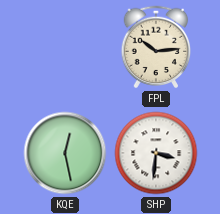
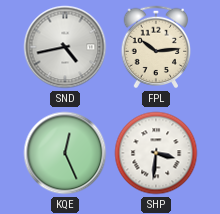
SND: none -> 4:43
KQE: 12:28 -> 12:26
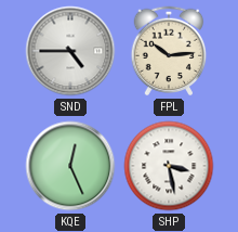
SND: 4:43 -> 4:45
SHP: 3:31 -> 3:28
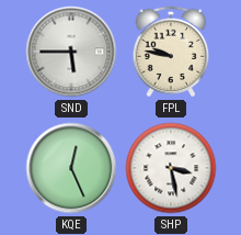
SND: 4:45 -> 5:45
FPL: 10:14 -> 9:47
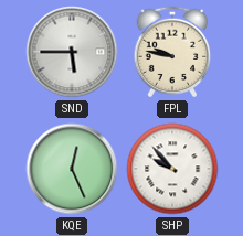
SHP: 3:28 -> 9:53
